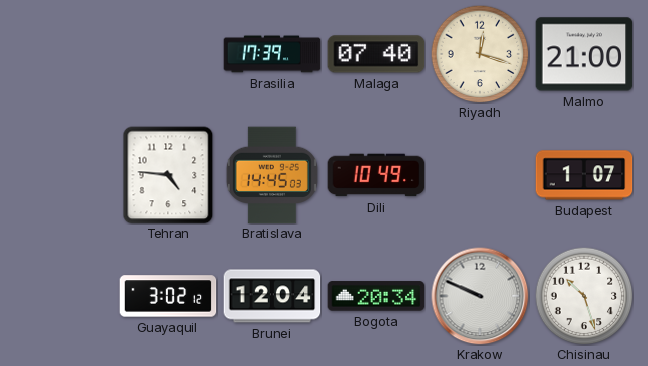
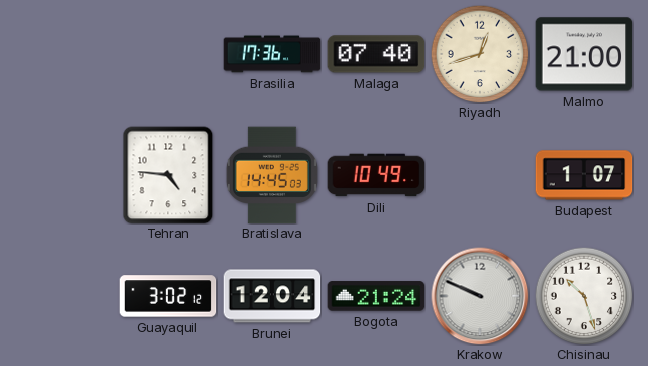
Brasilia: 17:39 -> 17:36
Riyadh: 12:18 -> 12:42
Bogota: 20:34 -> 21:24
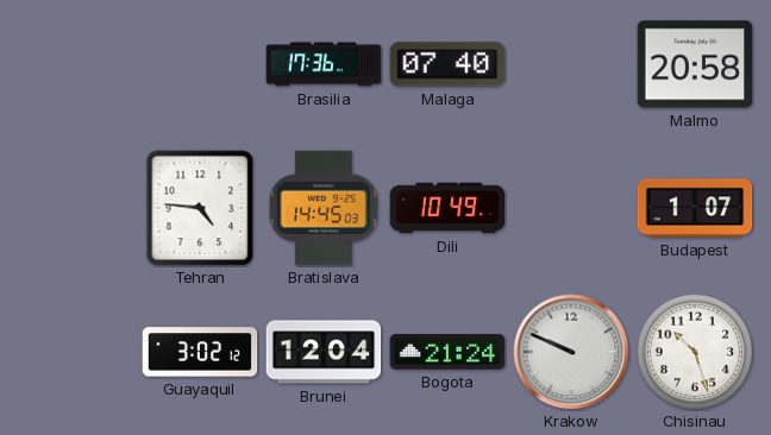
Riyadh: 12:42 -> none
Malmo: 21:00 -> 20:58
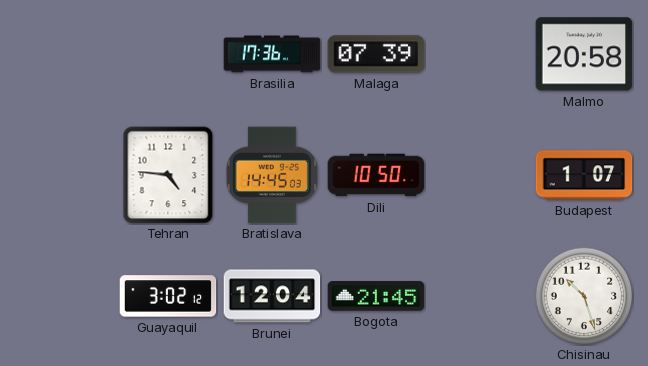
Malaga: 07:40 -> 07:39
Dili: 10:49 -> 10:50
Bogota: 21:24 -> 21:45
Krakow: 9:49 -> none
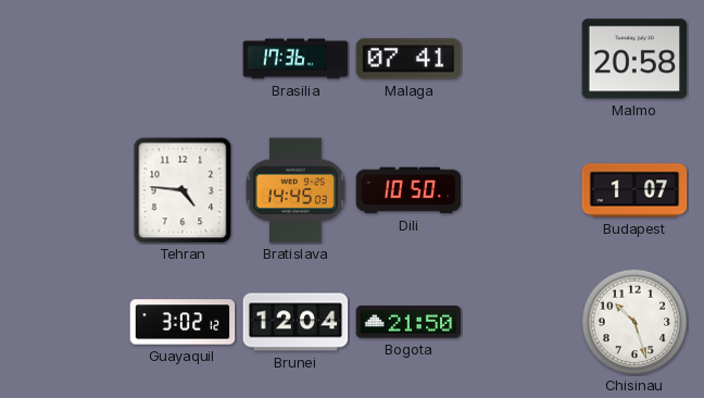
Malaga: 07:39 -> 07:41
Bogota: 21:45 -> 21:50
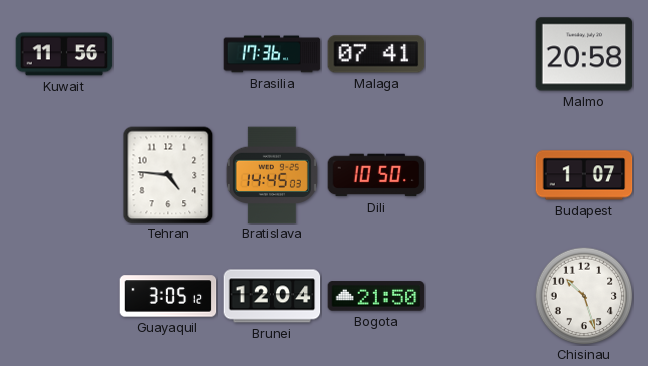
Kuwait: none -> 11:56
Guayaquil: 3:02 -> 3:05
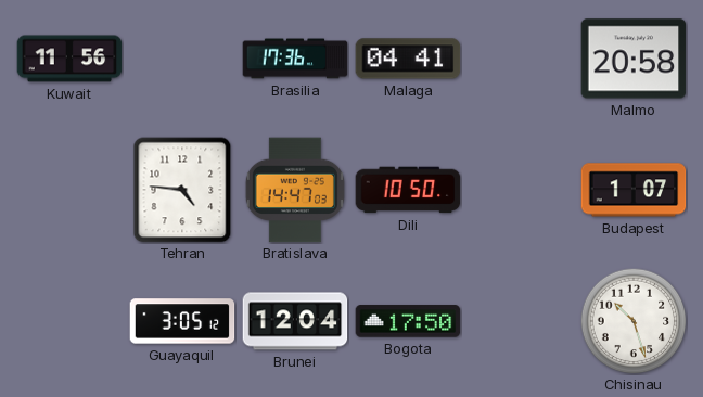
Malaga: 07:41 -> 04:41
Bratislava: 14:45 -> 14:47
Bogota: 21:50 -> 17:50
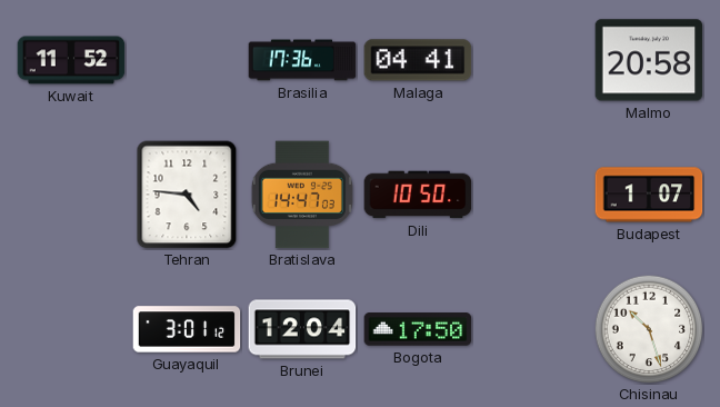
Kuwait: 11:56 -> 11:52
Guayaquil: 3:05 -> 3:01
